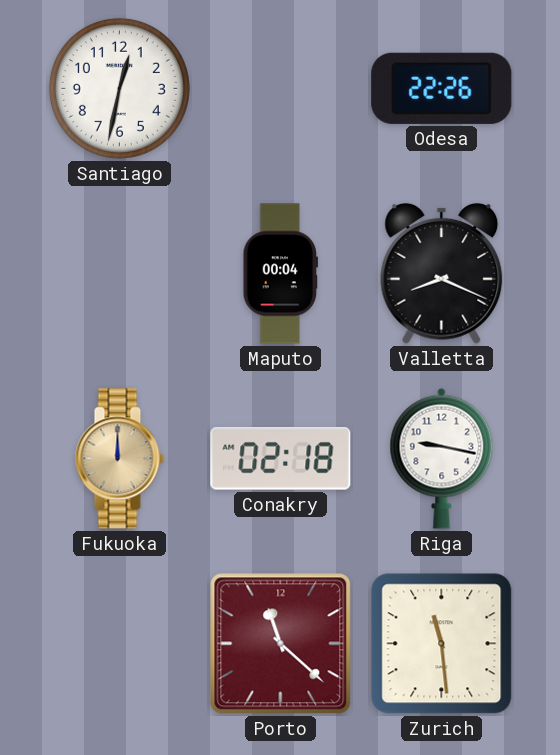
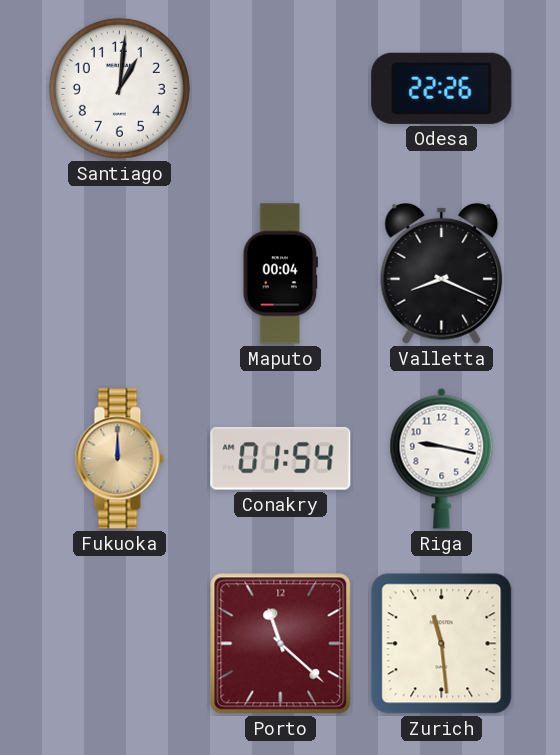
Santiago: 12:32 -> 1:01
Conakry: 02:18 -> 01:54
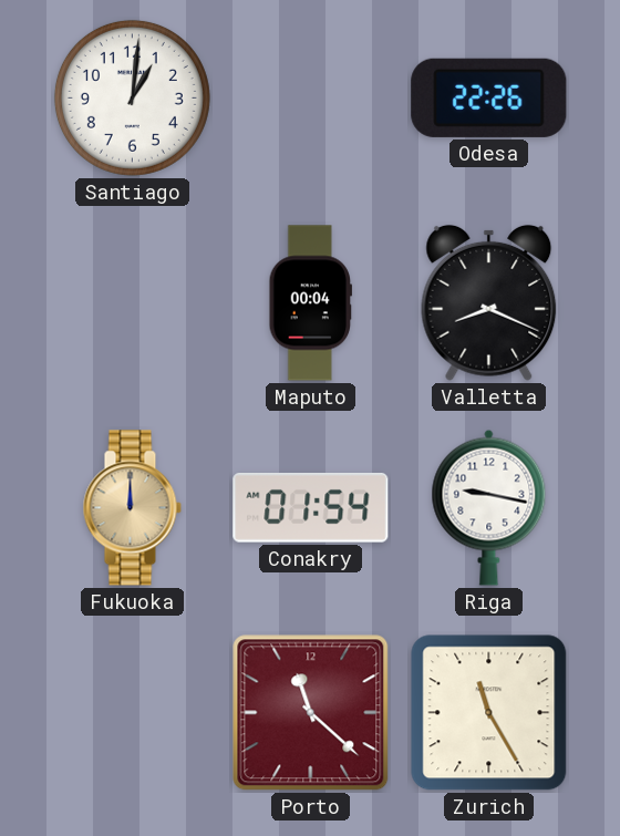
Zurich: 11:29 -> 11:25
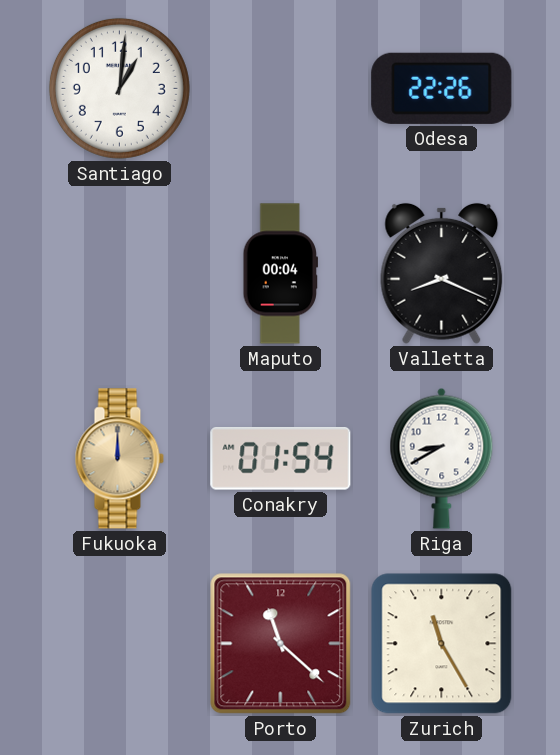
Riga: 9:17 -> 8:40
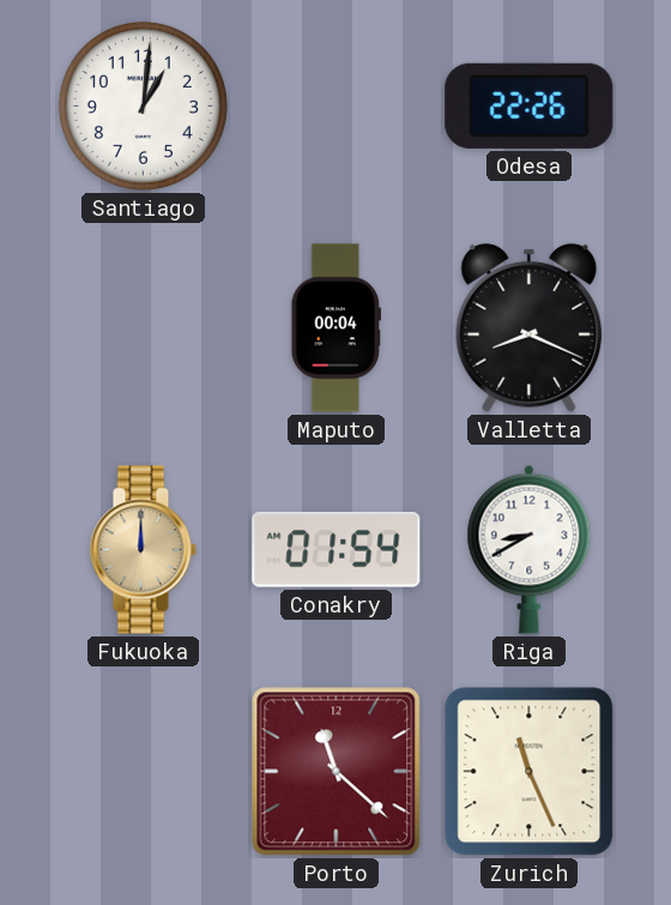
Zurich: 11:25 -> 11:26
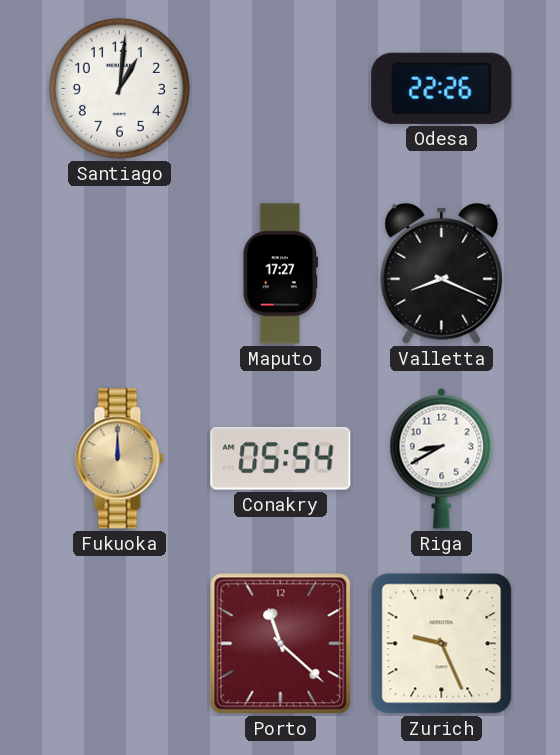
Maputo: 00:04 -> 17:27
Conakry: 01:54 -> 05:54
Zurich: 11:26 -> 9:26
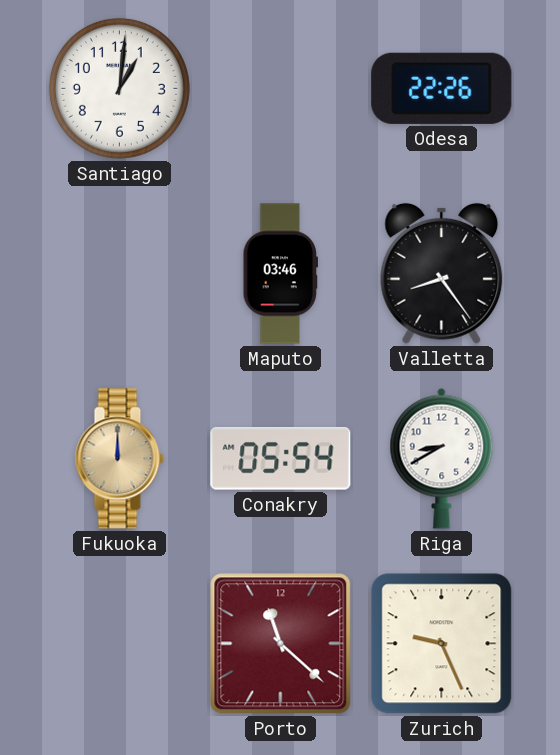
Maputo: 17:27 -> 03:46
Valletta: 8:19 -> 8:24
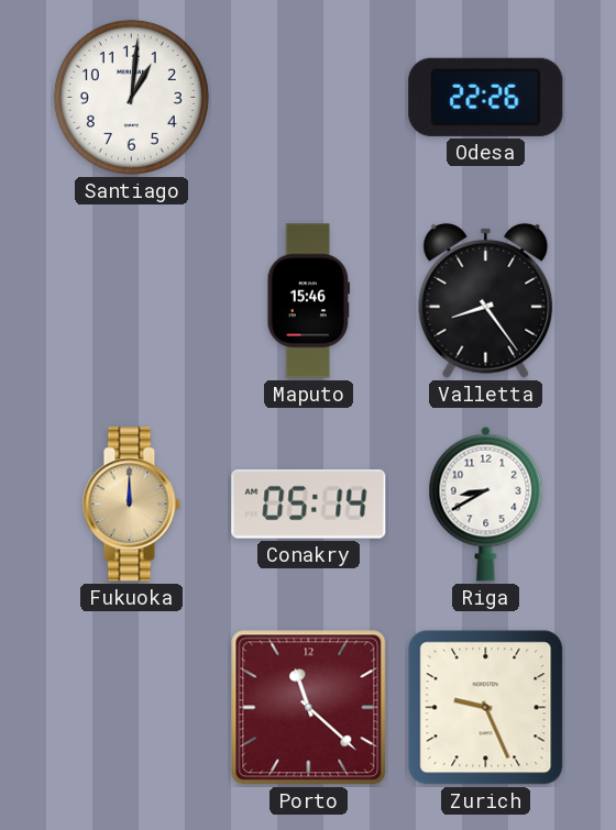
Maputo: 03:46 -> 15:46
Conakry: 05:54 -> 05:14
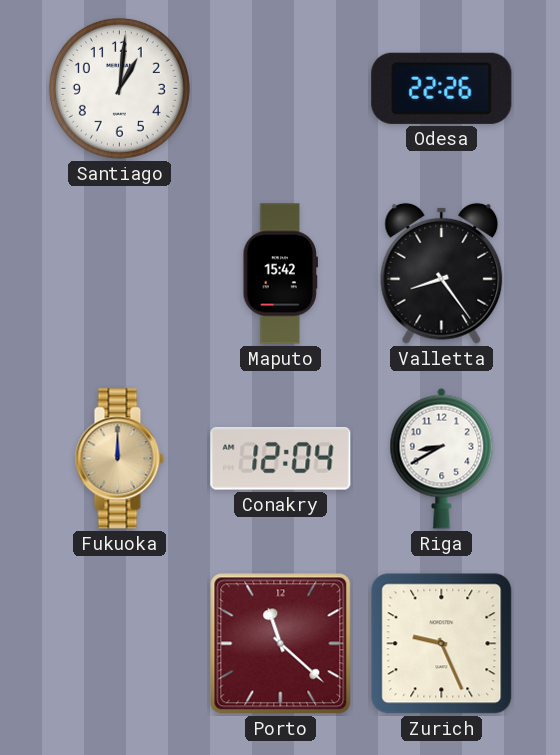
Maputo: 15:46 -> 15:42
Conakry: 05:14 -> 12:04
